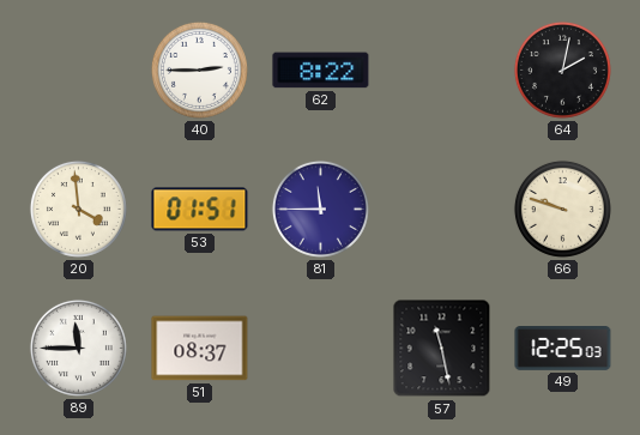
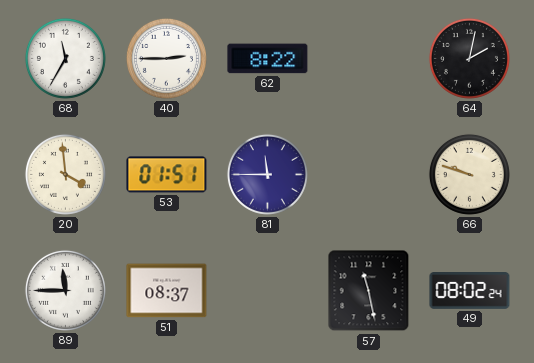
68: none -> 11:35
49: 12:25 -> 08:02
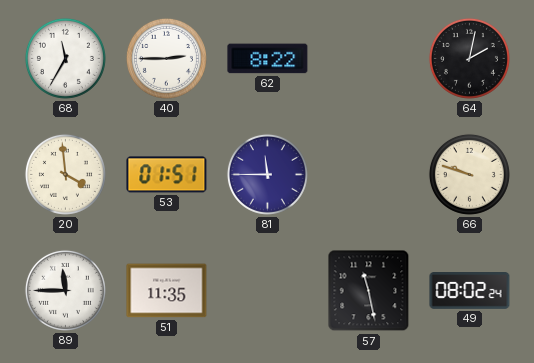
51: 08:37 -> 11:35
